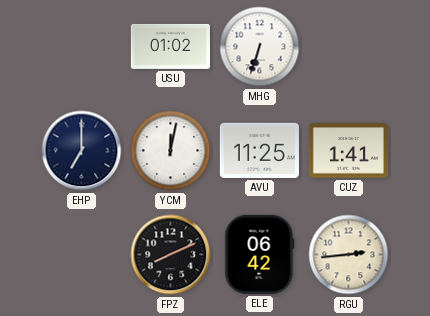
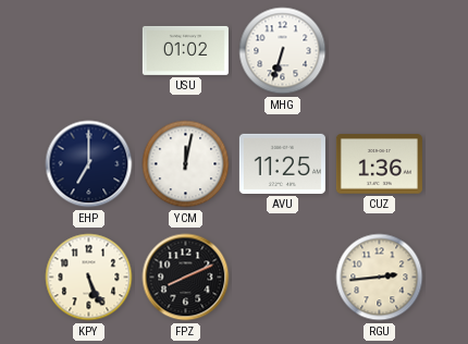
CUZ: 1:41 -> 1:36
KPY: none -> 5:26
ELE: 06:42 -> none
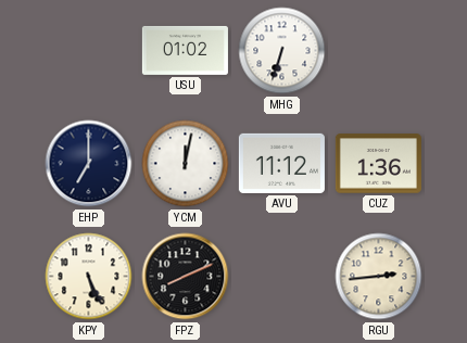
AVU: 11:25 -> 11:12
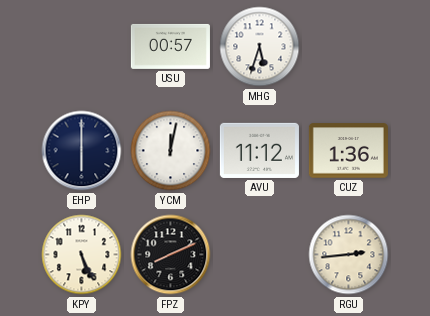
USU: 01:02 -> 00:57
MHG: 6:33 -> 5:33
EHP: 7:00 -> 6:00
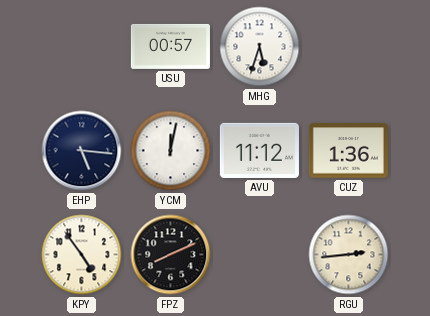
EHP: 6:00 -> 5:16
KPY: 5:26 -> 4:54
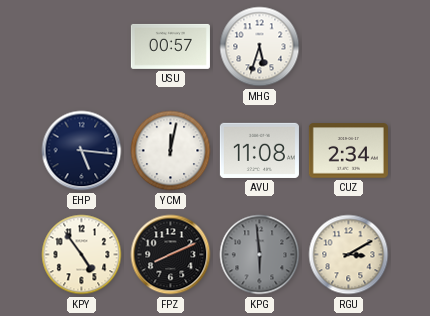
AVU: 11:12 -> 11:08
CUZ: 1:36 -> 2:34
KPG: none -> 5:59
RGU: 2:44 -> 3:10
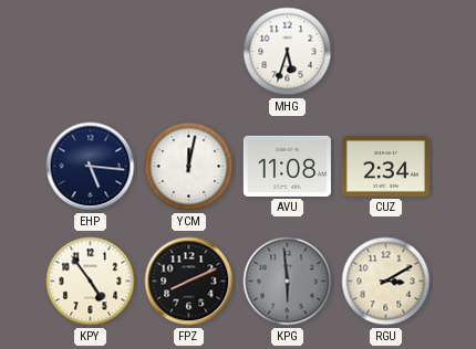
USU: 00:57 -> none
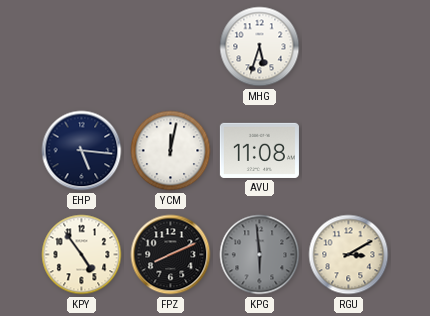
CUZ: 2:34 -> none
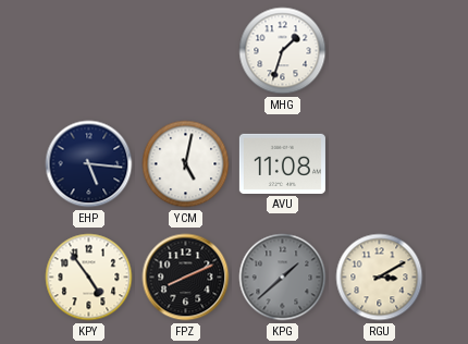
MHG: 5:33 -> 1:33
YCM: 12:02 -> 5:02
KPG: 5:59 -> 1:38
